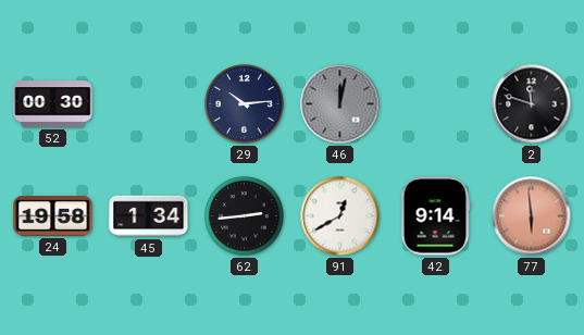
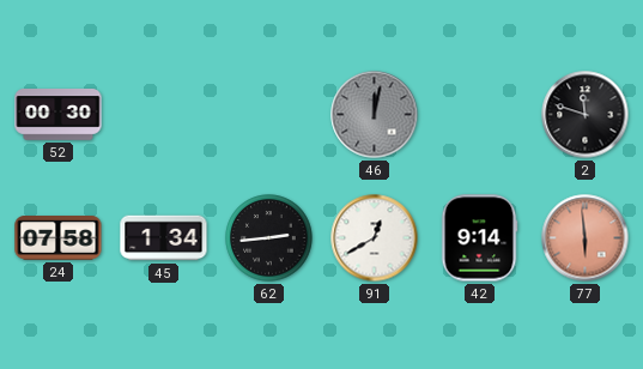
29: 10:14 -> none
24: 19:58 -> 07:58
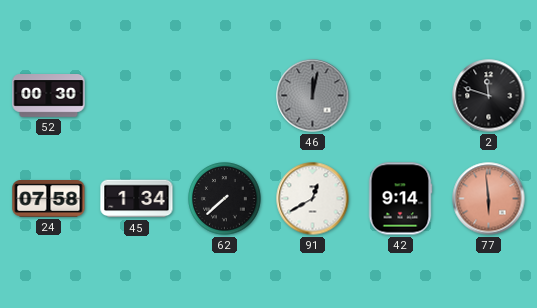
62: 2:44 -> 7:38
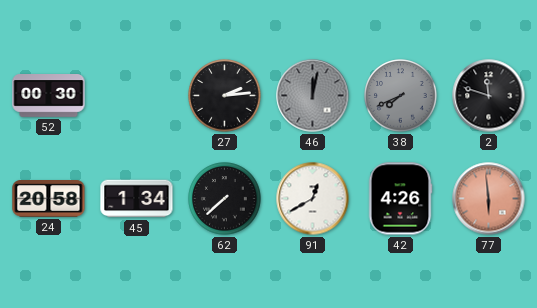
27: none -> 2:14
38: none -> 7:41
24: 07:58 -> 20:58
42: 9:14 -> 4:26
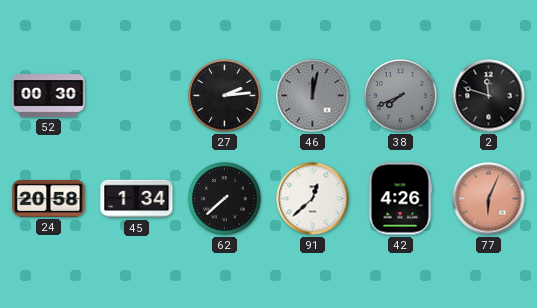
91: 12:40 -> 12:38
77: 5:59 -> 6:04
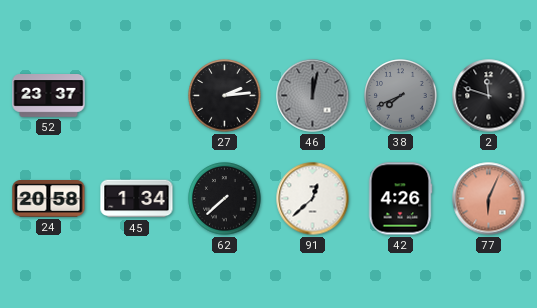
52: 00:30 -> 23:37
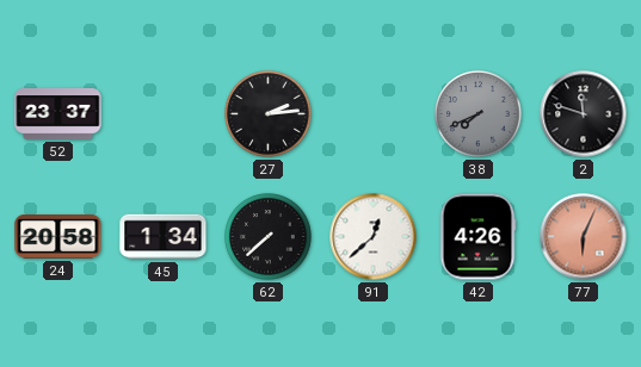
46: 12:02 -> none
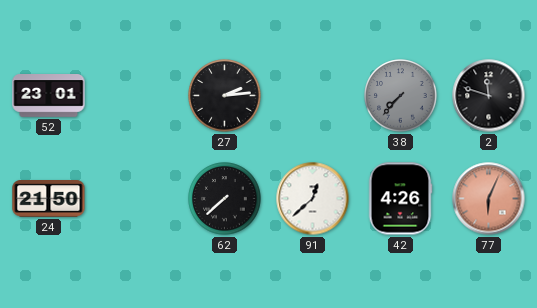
52: 23:37 -> 23:01
38: 7:41 -> 7:37
24: 20:58 -> 21:50
45: 1:34 -> none
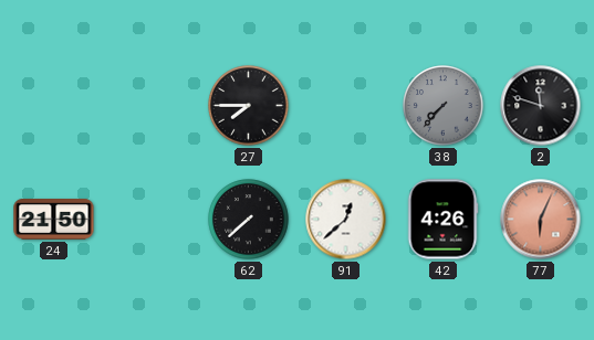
52: 23:01 -> none
27: 2:14 -> 7:45
